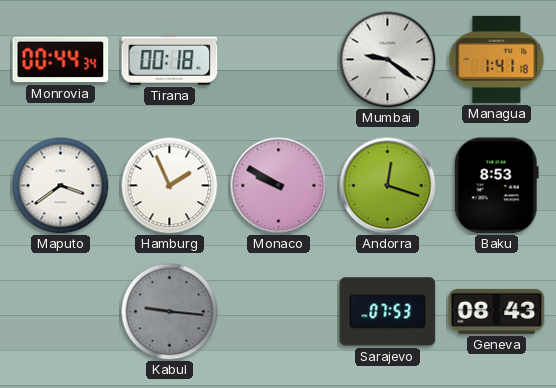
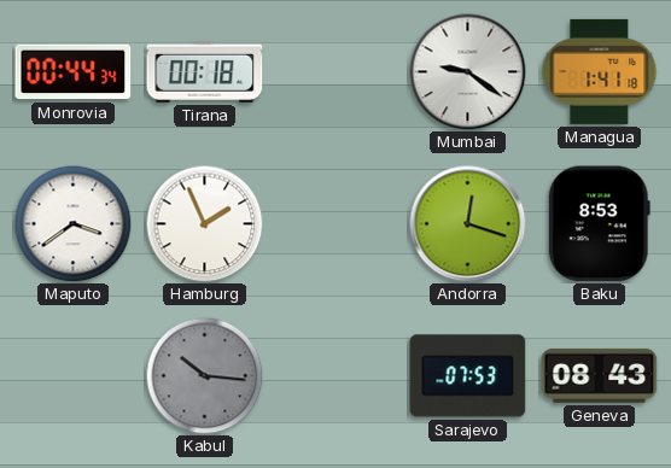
Monaco: 9:50 -> none
Kabul: 9:16 -> 10:16
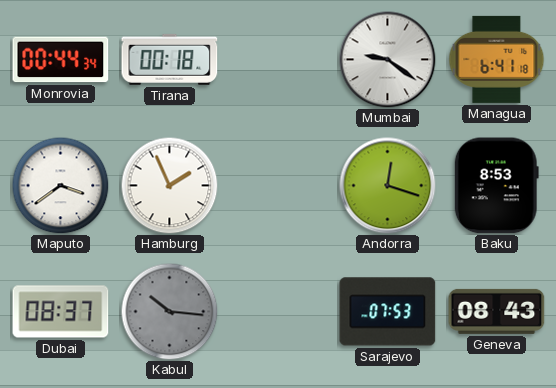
Managua: 1:41 -> 6:41
Dubai: none -> 08:37
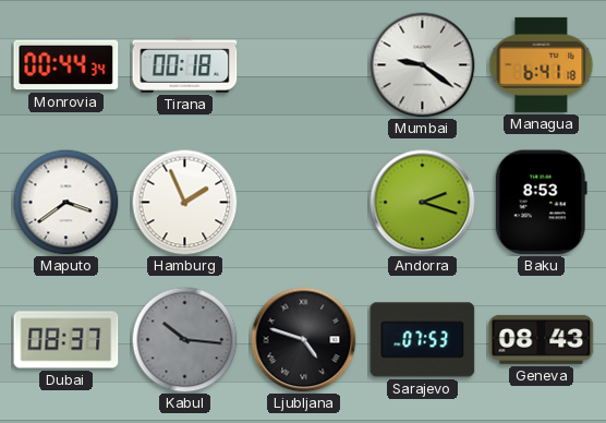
Andorra: 12:18 -> 2:18
Ljubljana: none -> 4:48
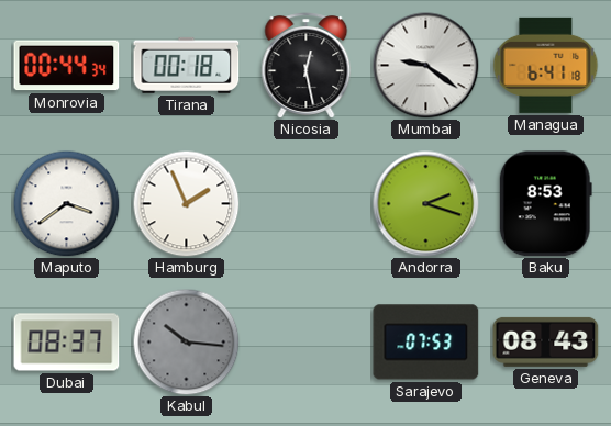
Nicosia: none -> 12:28
Ljubljana: 4:48 -> none
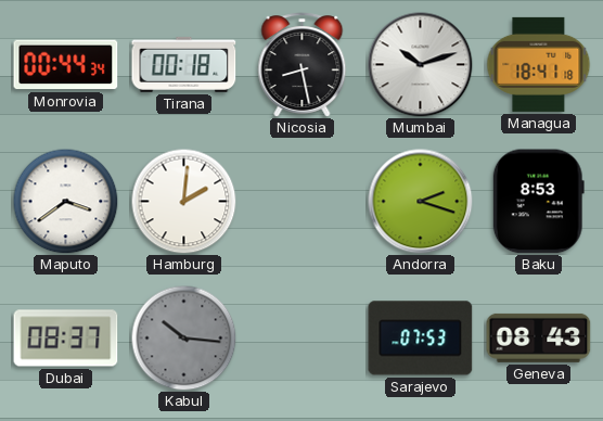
Nicosia: 12:28 -> 8:28
Mumbai: 9:21 -> 10:12
Managua: 6:41 -> 18:41
Hamburg: 1:56 -> 2:01
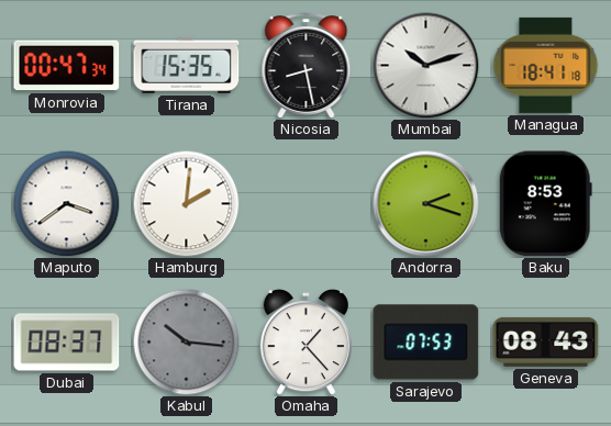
Monrovia: 00:44 -> 00:47
Tirana: 00:18 -> 15:35
Omaha: none -> 1:23
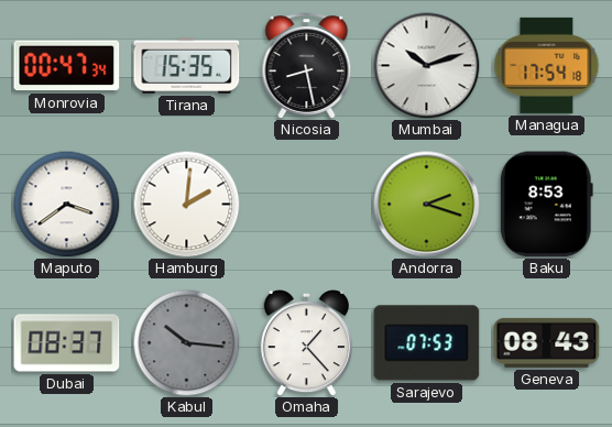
Managua: 18:41 -> 17:54
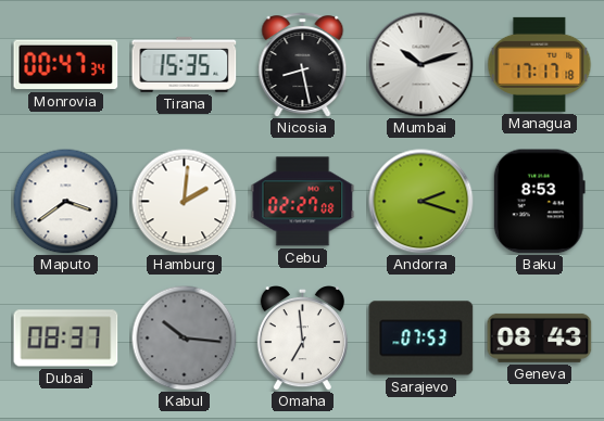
Managua: 17:54 -> 17:17
Cebu: none -> 02:27
Omaha: 1:23 -> 6:59
